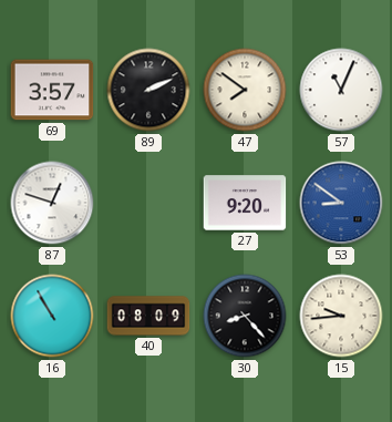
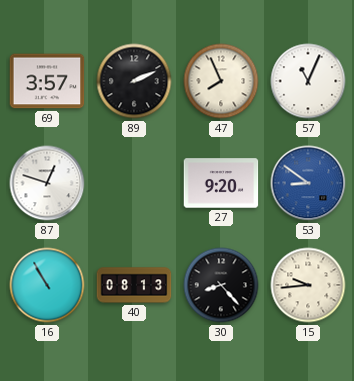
47: 7:51 -> 7:56
40: 08:09 -> 08:13
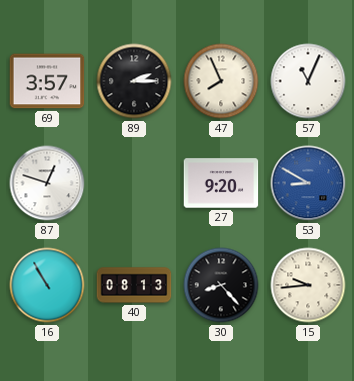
89: 2:11 -> 2:15
53: 8:51 -> 8:50
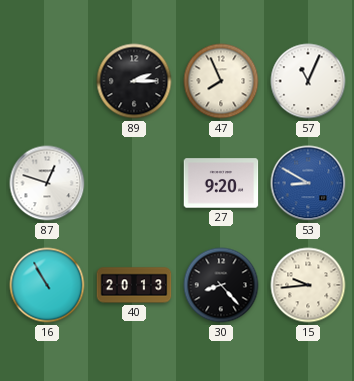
69: 3:57 -> none
40: 08:13 -> 20:13
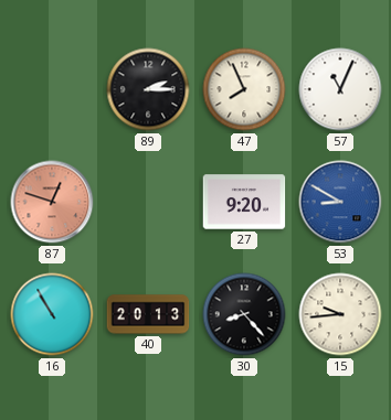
87 dial: white -> salmon
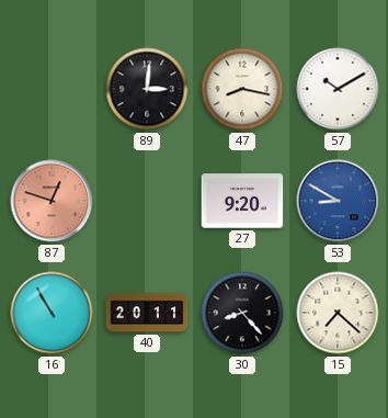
89: 2:15 -> 3:01
47: 7:56 -> 8:17
57: 11:04 -> 10:10
40: 20:13 -> 20:11
15: 9:44 -> 7:22
